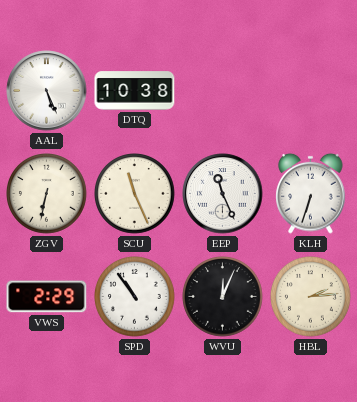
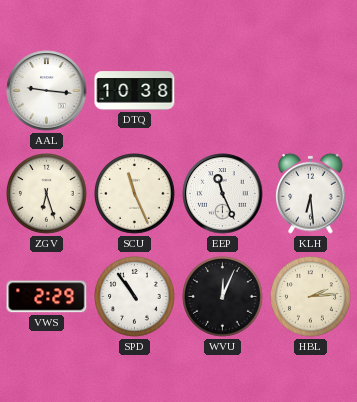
AAL: 5:26 -> 9:16
ZGV: 6:32 -> 6:27
KLH: 6:33 -> 6:29
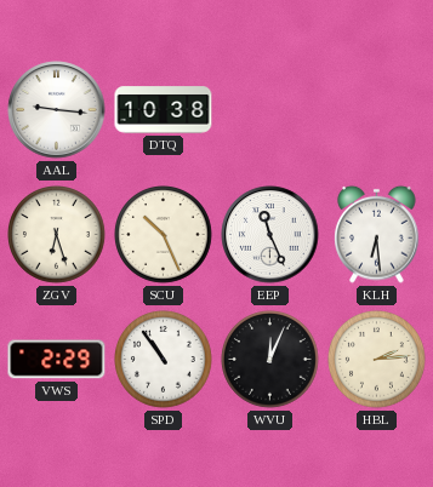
SCU: 11:26 -> 10:26
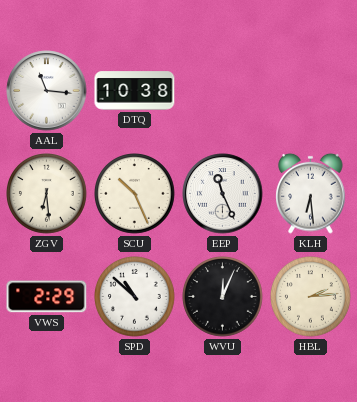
AAL: 9:16 -> 11:16
ZGV: 6:27 -> 6:29
SPD: 10:54 -> 10:52
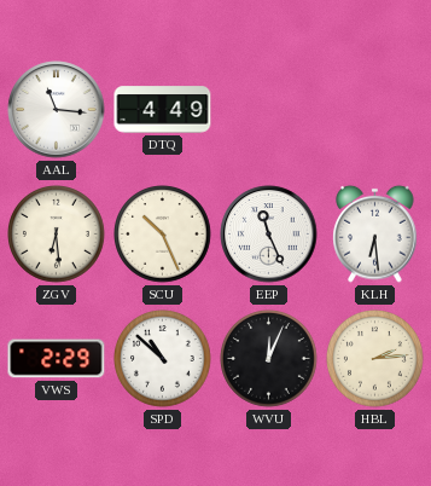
DTQ: 10:38 -> 4:49
